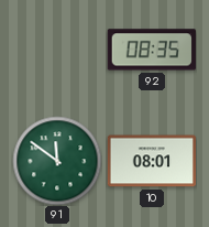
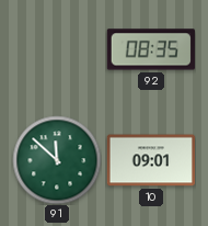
91: 11:51 -> 11:52
10: 08:01 -> 09:01
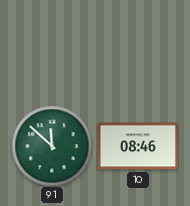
92: 08:35 -> none
10: 09:01 -> 08:46
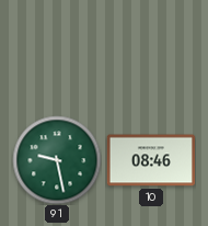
91: 11:52 -> 9:28
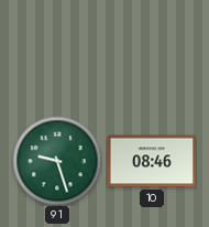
91: 9:28 -> 9:27
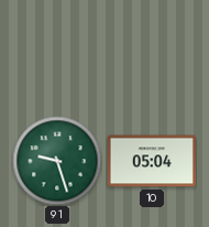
10: 08:46 -> 05:04
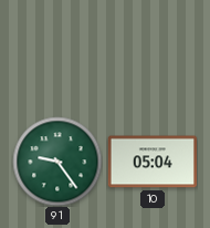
91: 9:27 -> 9:24
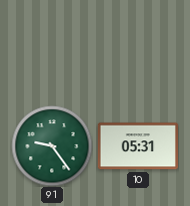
10: 05:04 -> 05:31
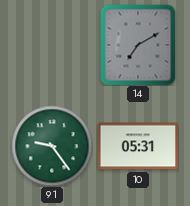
14: none -> 7:10
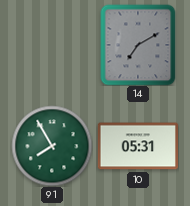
91: 9:24 -> 7:55
